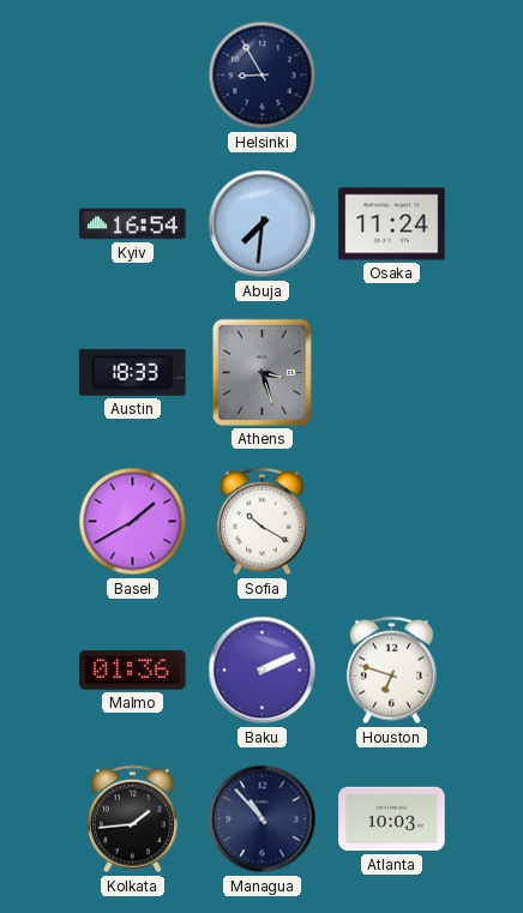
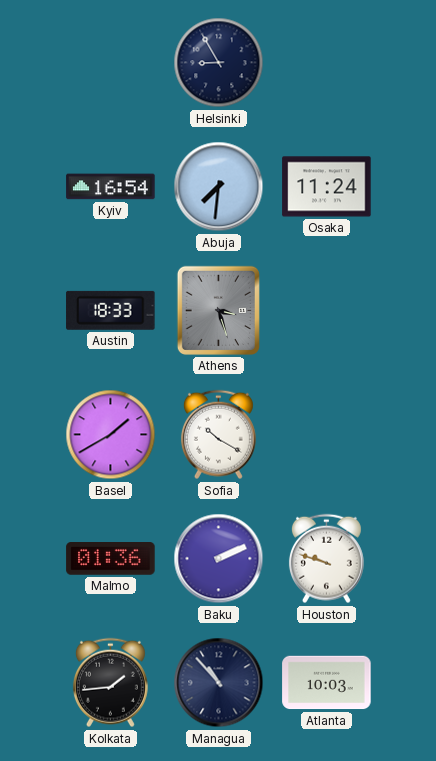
Houston: 6:48 -> 9:48
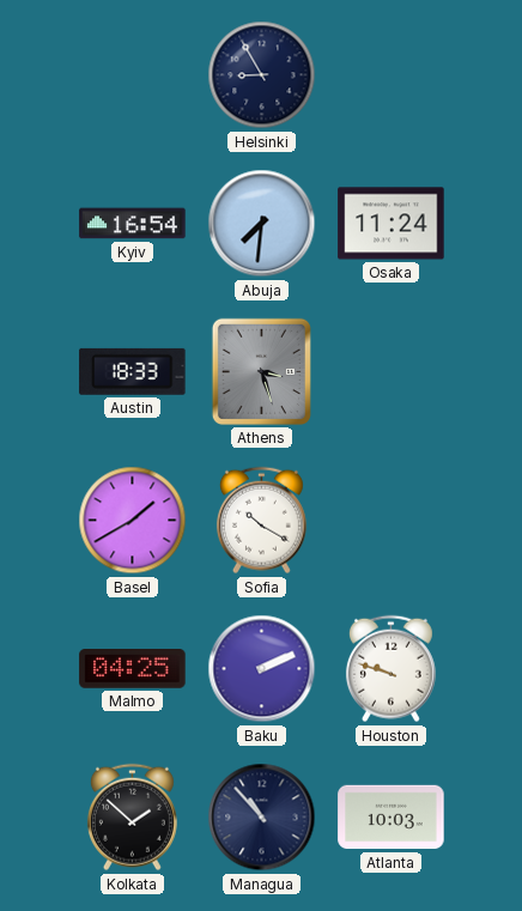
Malmo: 01:36 -> 04:25
Kolkata: 1:44 -> 1:52
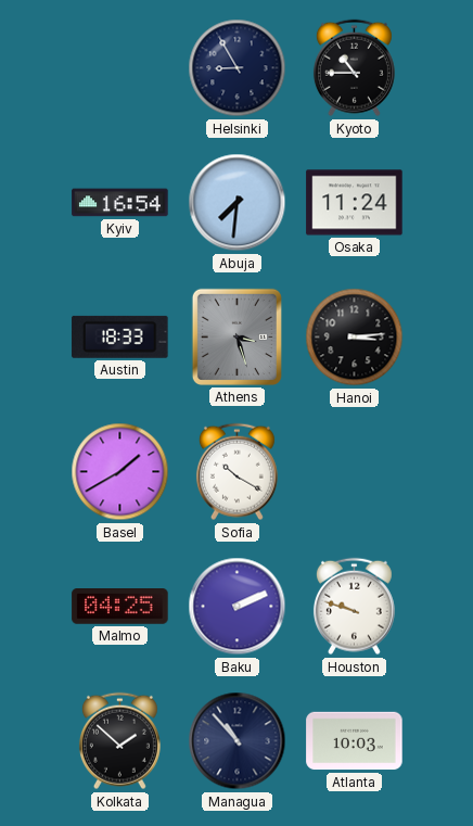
Kyoto: none -> 10:45
Hanoi: none -> 3:14
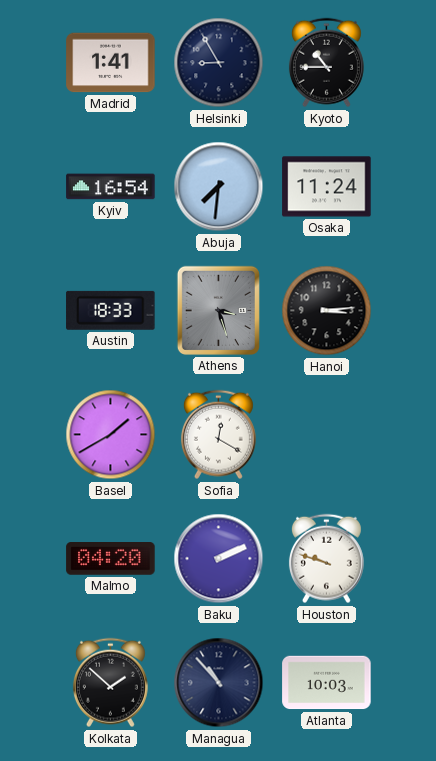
Madrid: none -> 1:41
Sofia: 10:20 -> 12:20
Malmo: 04:25 -> 04:20
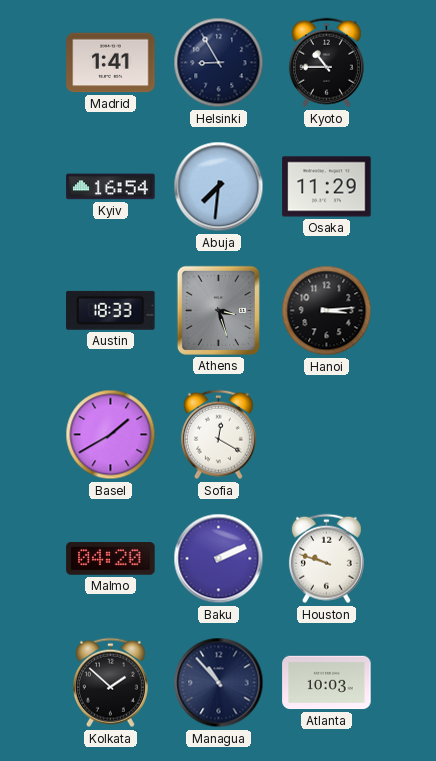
Osaka: 11:24 -> 11:29
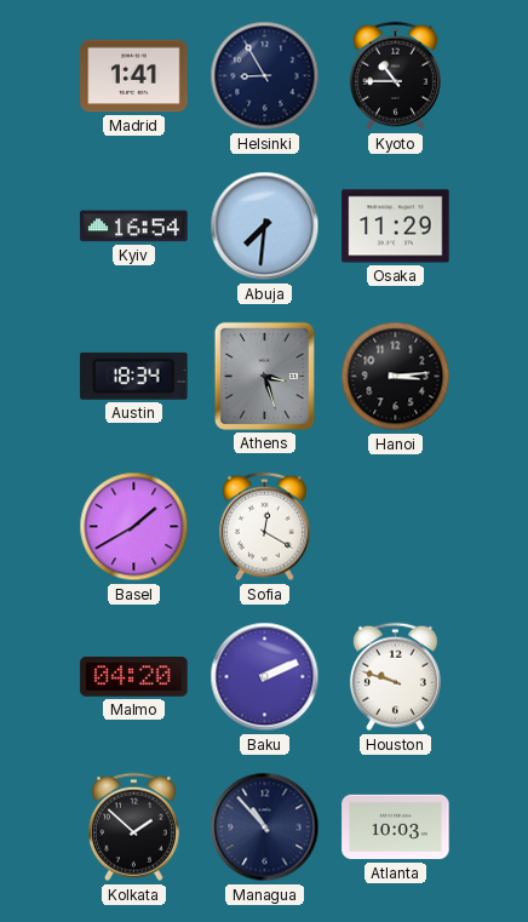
Austin: 18:33 -> 18:34
